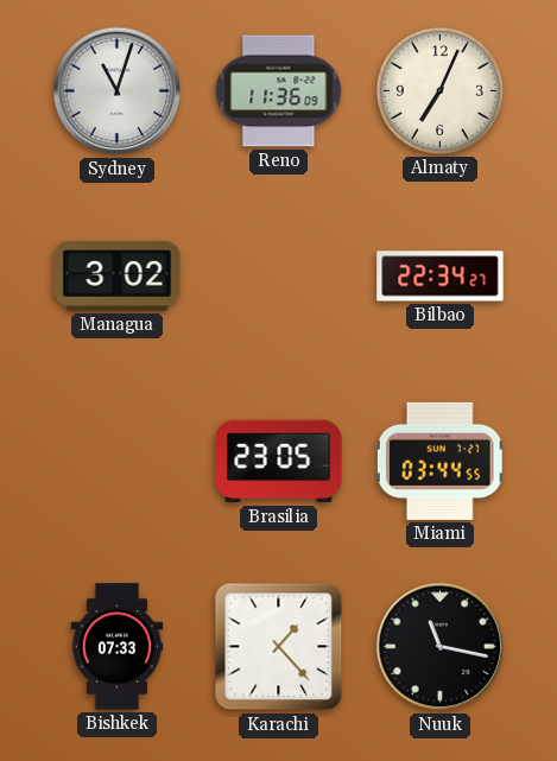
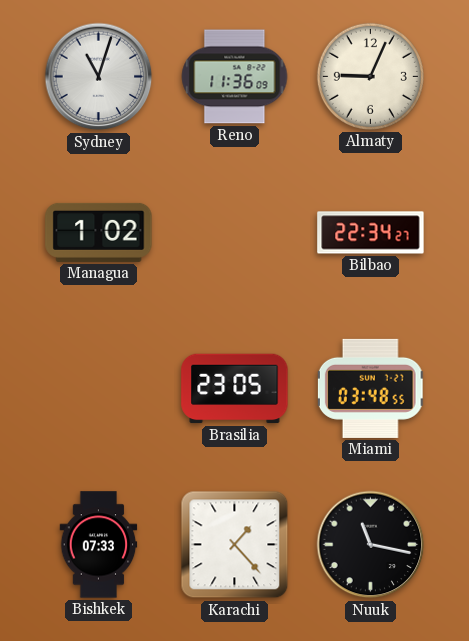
Almaty: 7:04 -> 9:04
Managua: 3:02 -> 1:02
Miami: 03:44 -> 03:48
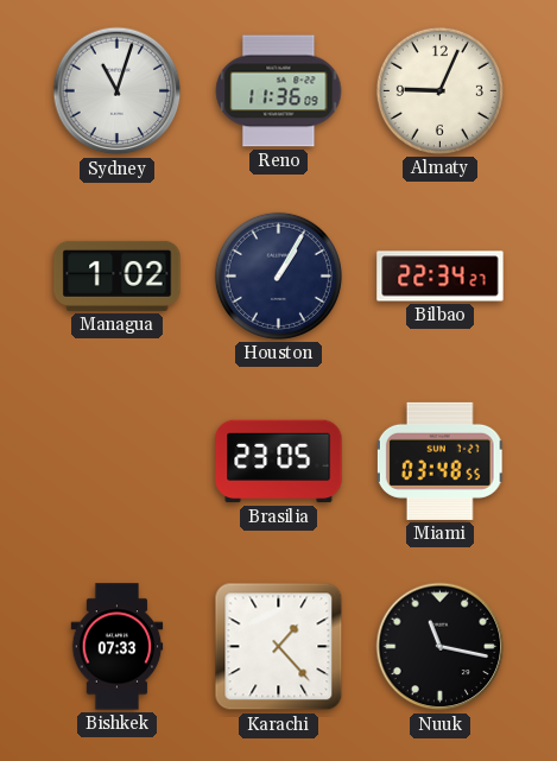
Houston: none -> 1:05
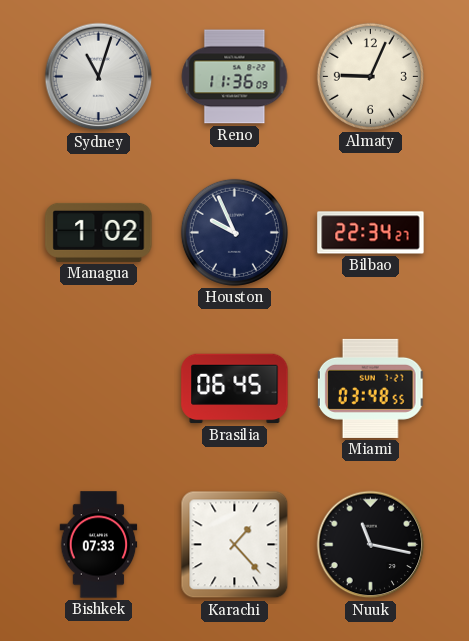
Houston: 1:05 -> 9:56
Brasilia: 23:05 -> 06:45
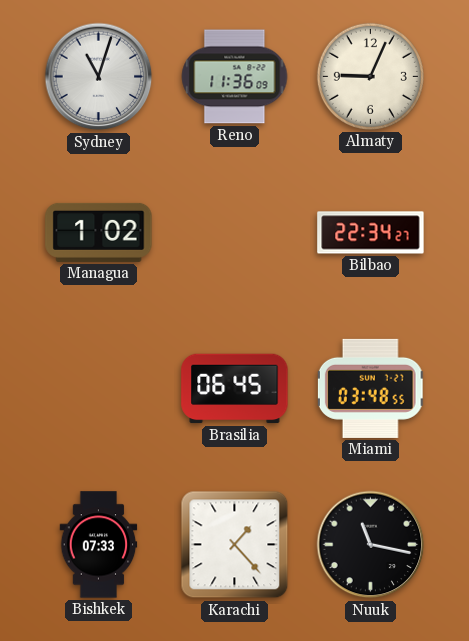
Houston: 9:56 -> none
